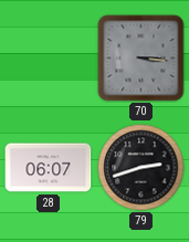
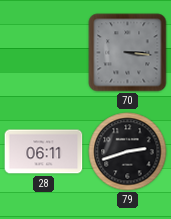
28: 06:07 -> 06:11
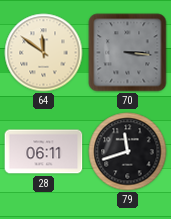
64: none -> 11:51
79: 2:42 -> 11:42
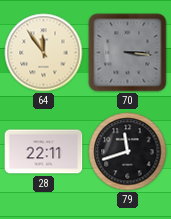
64: 11:51 -> 11:54
28: 06:11 -> 22:11
